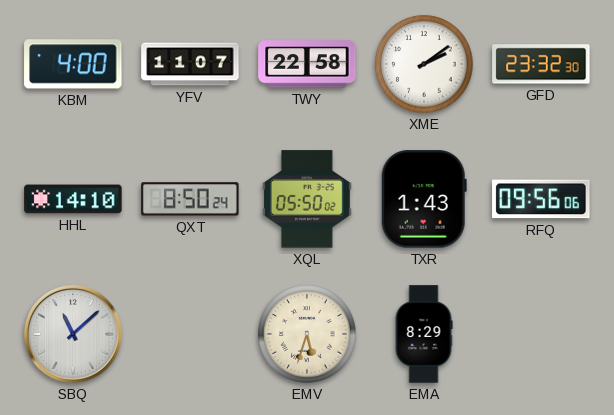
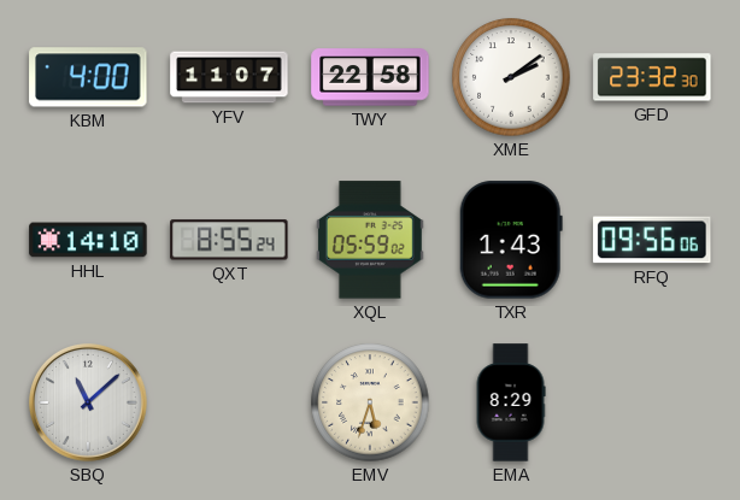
QXT: 8:50 -> 8:55
XQL: 05:50 -> 05:59
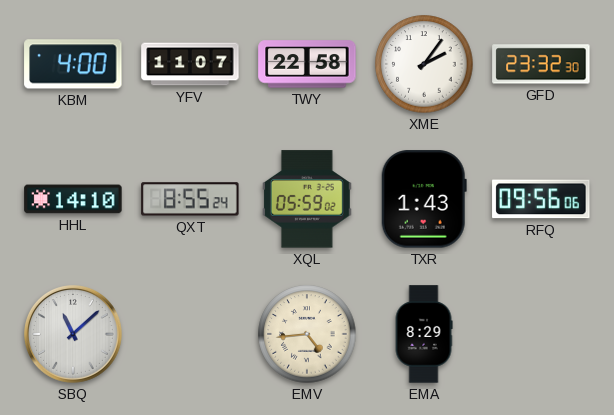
XME: 2:09 -> 2:06
EMV: 5:33 -> 4:44
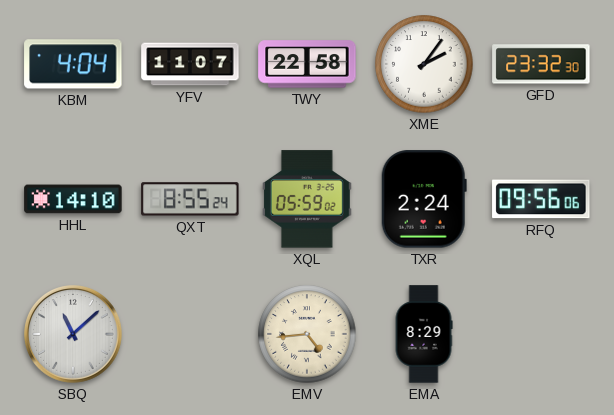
KBM: 4:00 -> 4:04
TXR: 1:43 -> 2:24
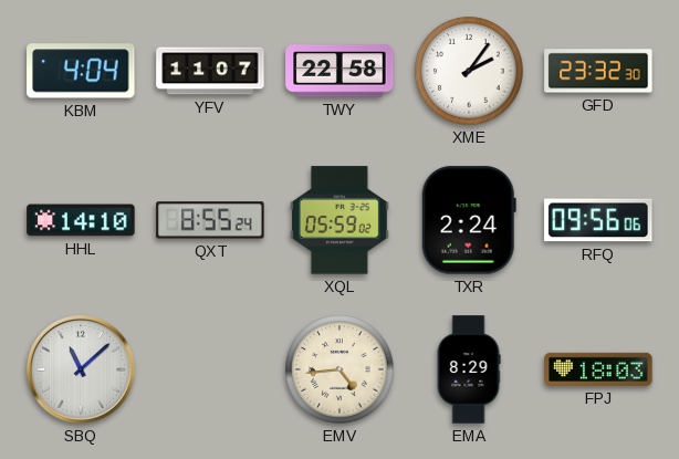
FPJ: none -> 18:03
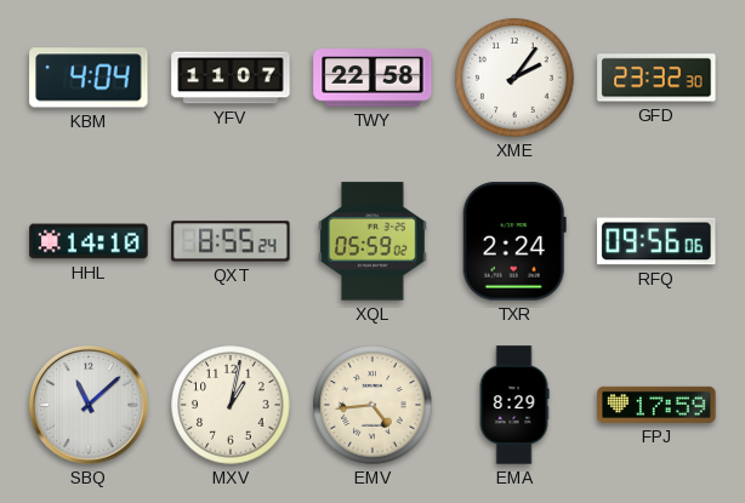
MXV: none -> 1:02
FPJ: 18:03 -> 17:59
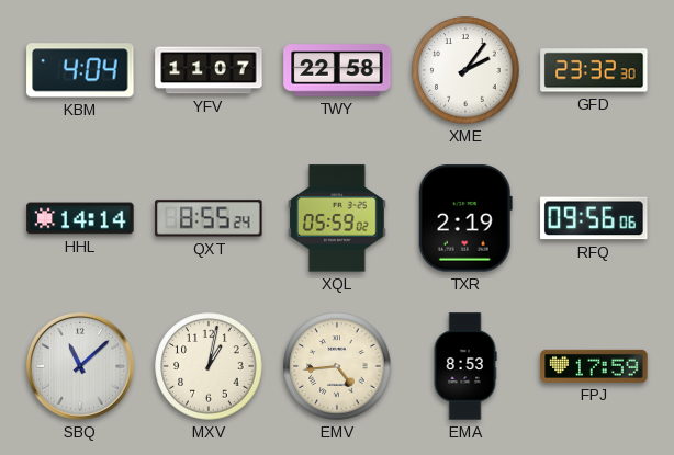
HHL: 14:10 -> 14:14
TXR: 2:24 -> 2:19
EMA: 8:29 -> 8:53
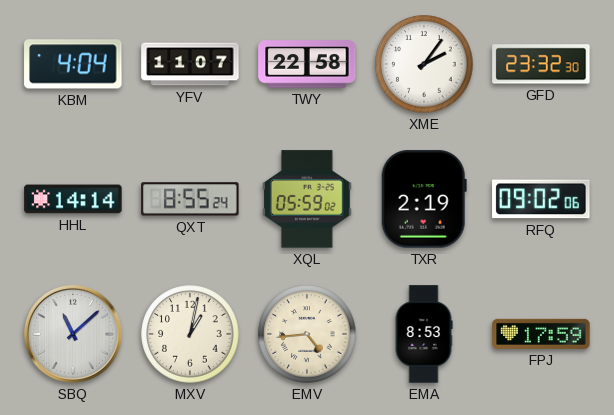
RFQ: 09:56 -> 09:02
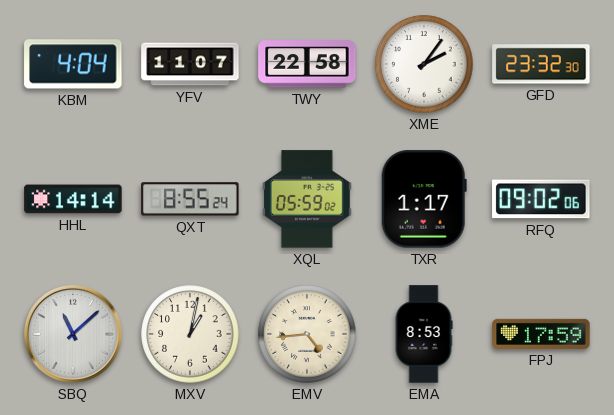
TXR: 2:19 -> 1:17
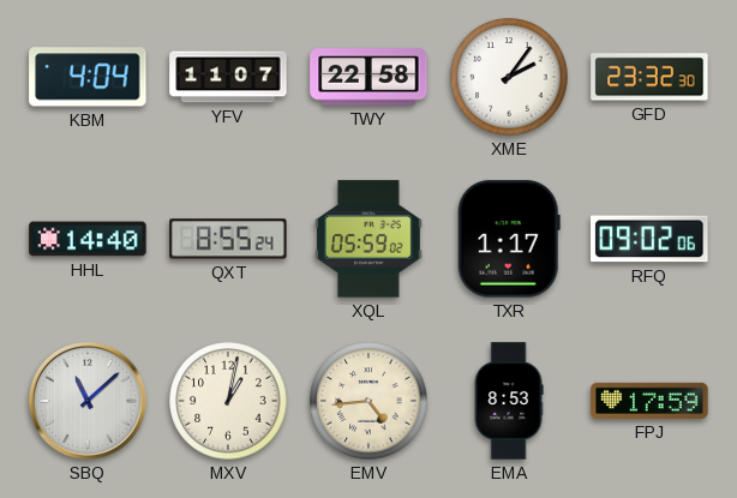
HHL: 14:14 -> 14:40
